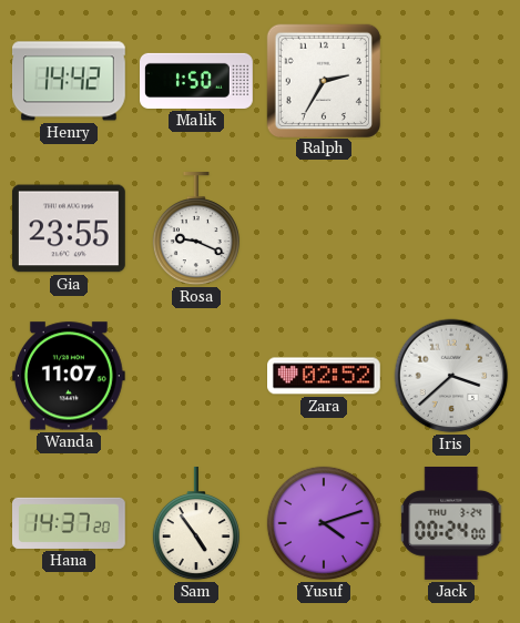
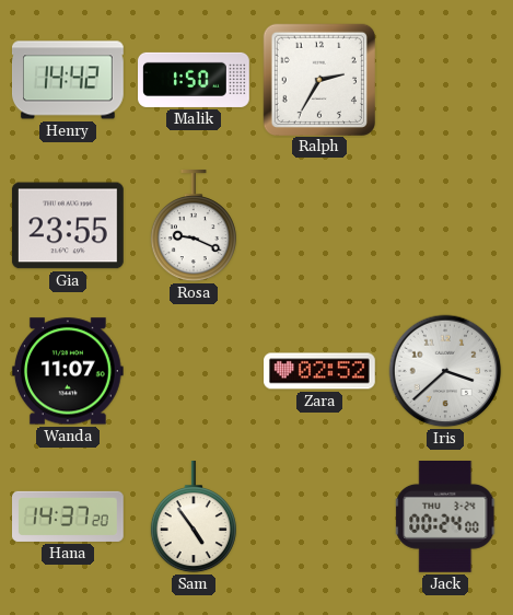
Yusuf: 4:12 -> none
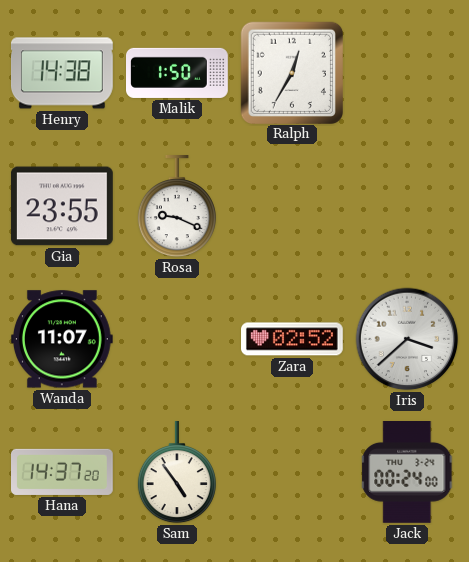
Henry: 14:42 -> 14:38
Ralph: 2:35 -> 12:35
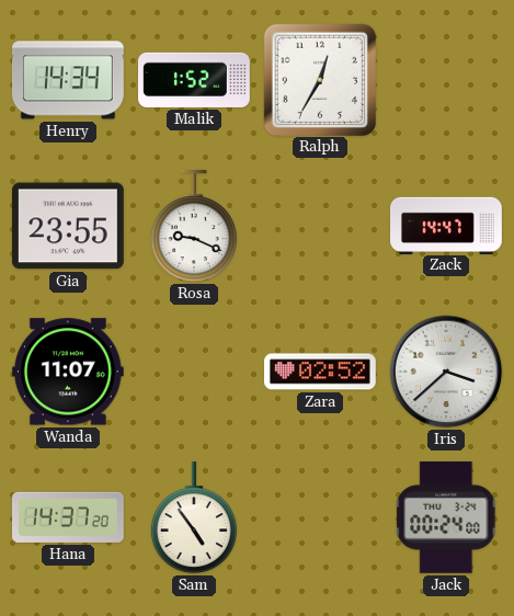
Henry: 14:38 -> 14:34
Malik: 1:50 -> 1:52
Zack: none -> 14:47
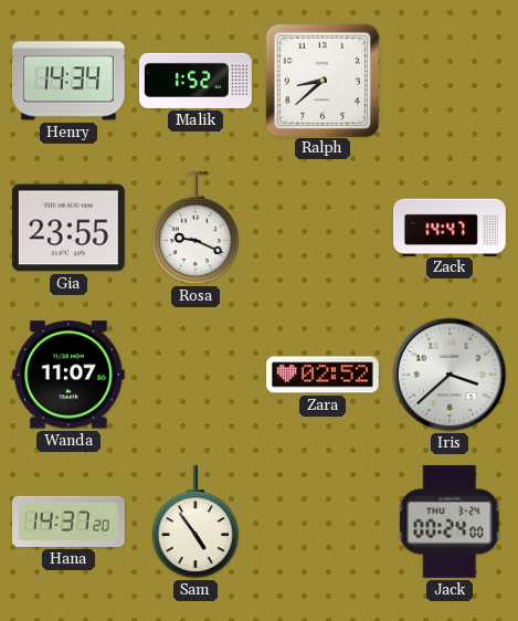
Ralph: 12:35 -> 8:38
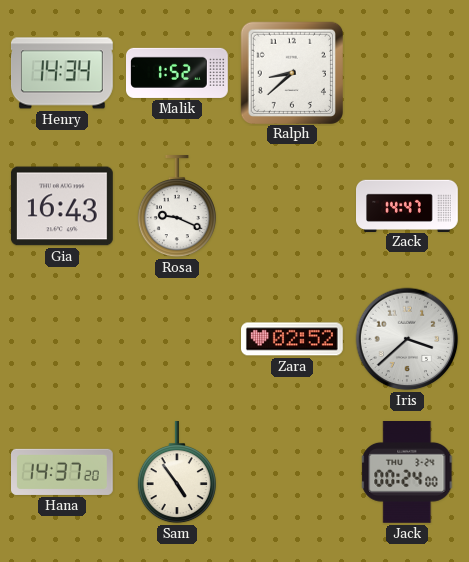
Gia: 23:55 -> 16:43
Wanda: 11:07 -> none
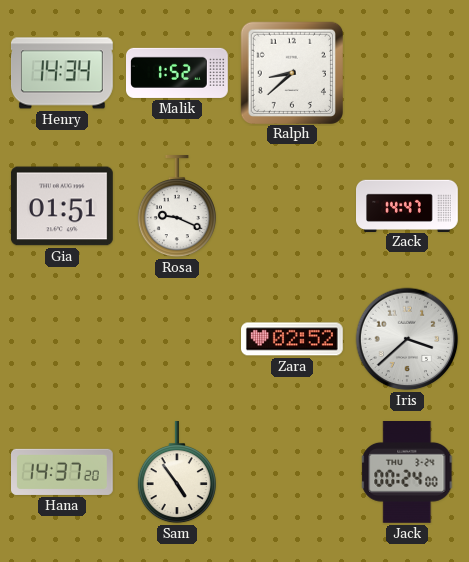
Gia: 16:43 -> 01:51
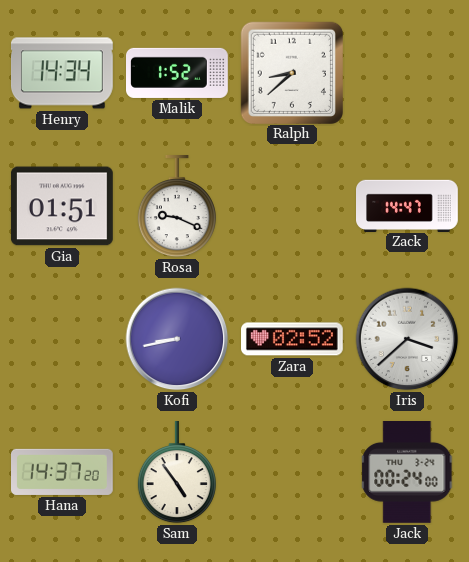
Kofi: none -> 8:43
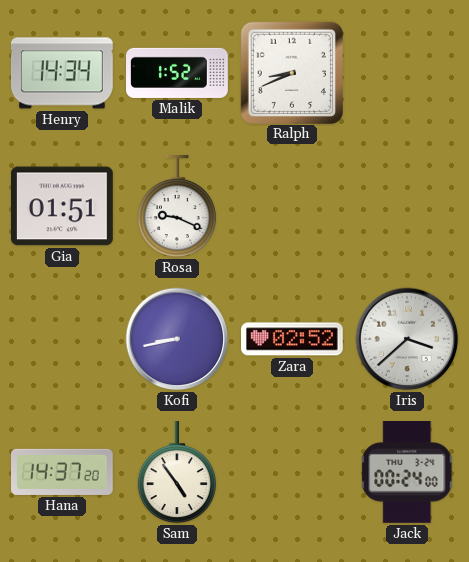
Ralph: 8:38 -> 8:41
Zack: 14:47 -> none
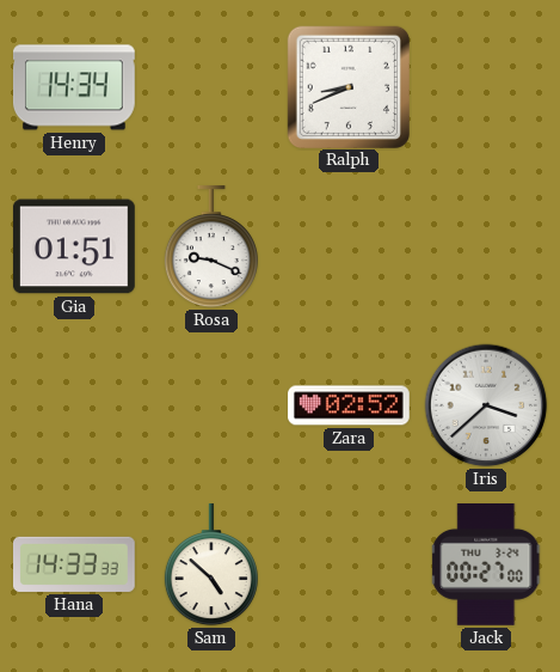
Malik: 1:52 -> none
Kofi: 8:43 -> none
Hana: 14:37 -> 14:33
Sam: 4:54 -> 4:52
Jack: 00:24 -> 00:27
